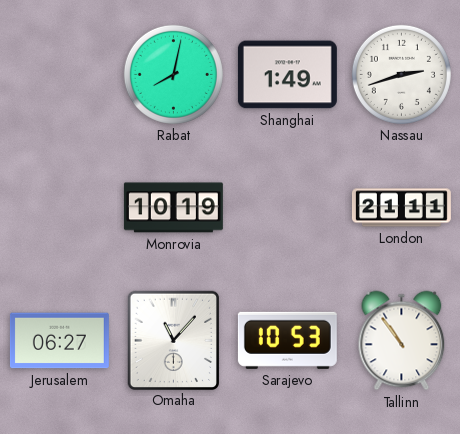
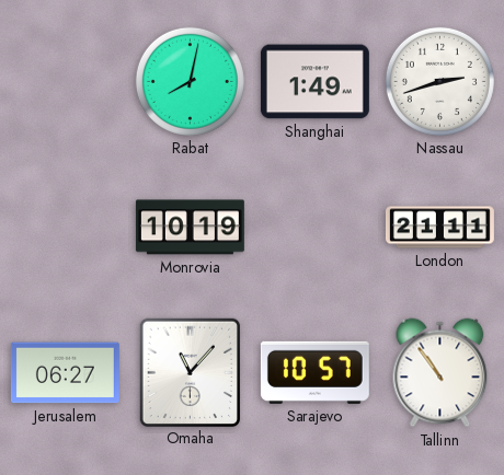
Sarajevo: 10:53 -> 10:57
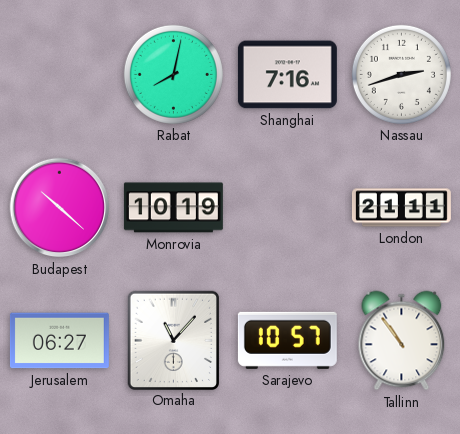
Shanghai: 1:49 -> 7:16
Budapest: none -> 10:22
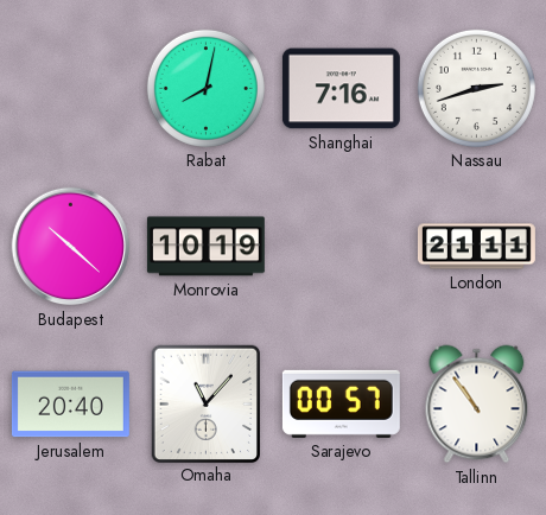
Jerusalem: 06:27 -> 20:40
Sarajevo: 10:57 -> 00:57
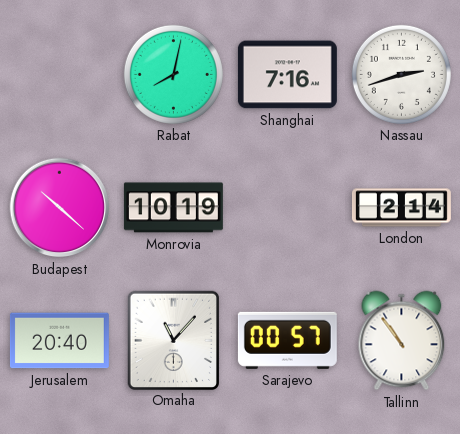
London: 21:11 -> 2:14
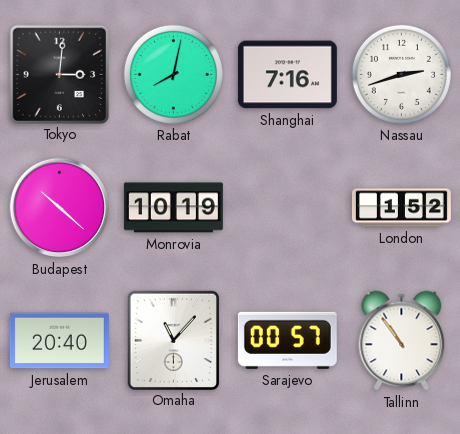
Tokyo: none -> 3:01
London: 2:14 -> 1:52
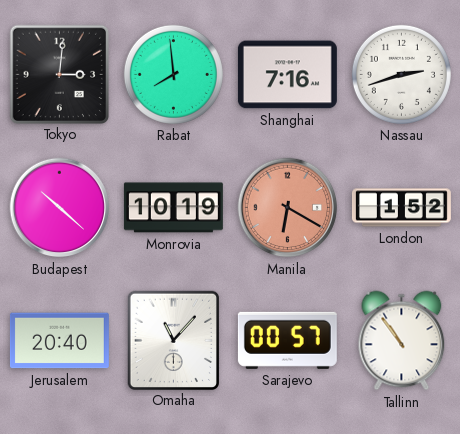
Rabat: 8:02 -> 7:59
Manila: none -> 6:20
